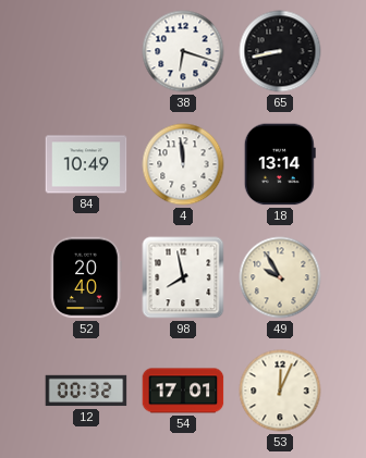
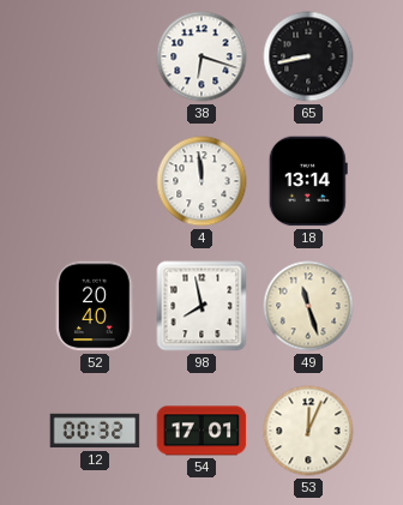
84: 10:49 -> none
49: 9:55 -> 11:27
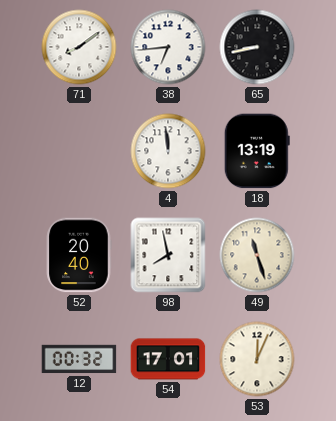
71: none -> 8:09
38: 6:18 -> 6:44
18: 13:14 -> 13:19
